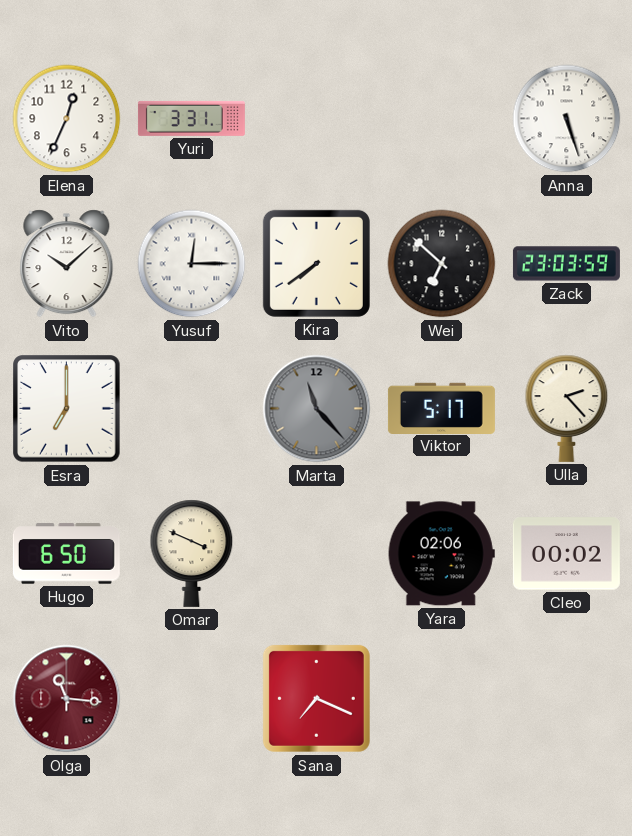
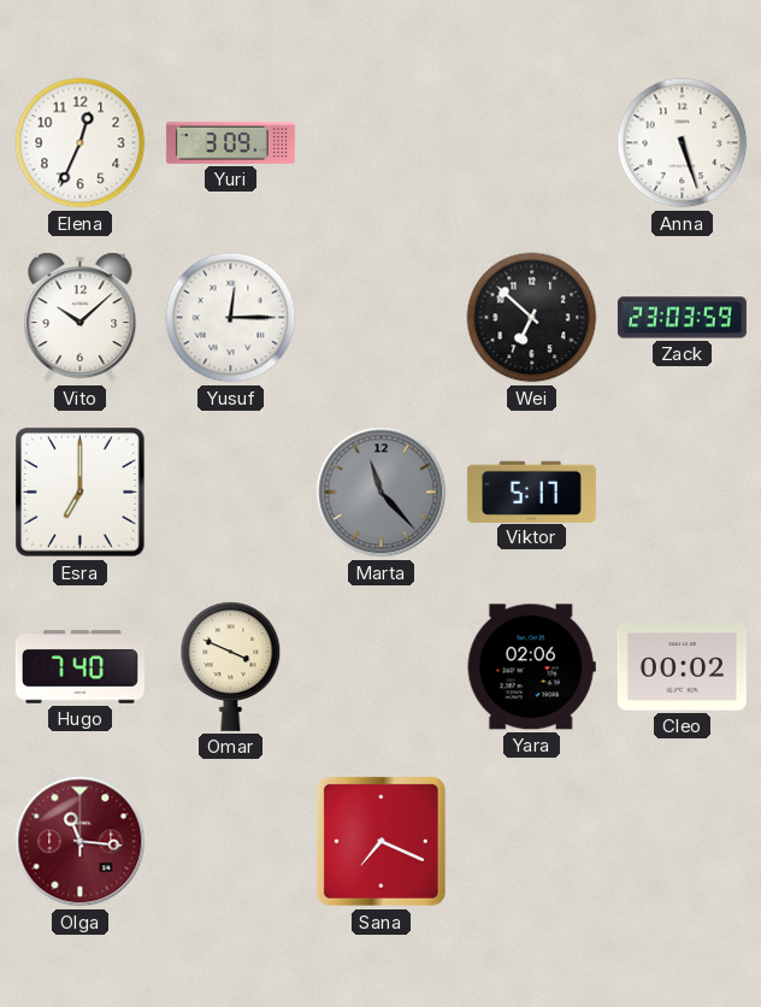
Yuri: 3:31 -> 3:09
Kira: 7:39 -> none
Ulla: 2:23 -> none
Hugo: 6:50 -> 7:40
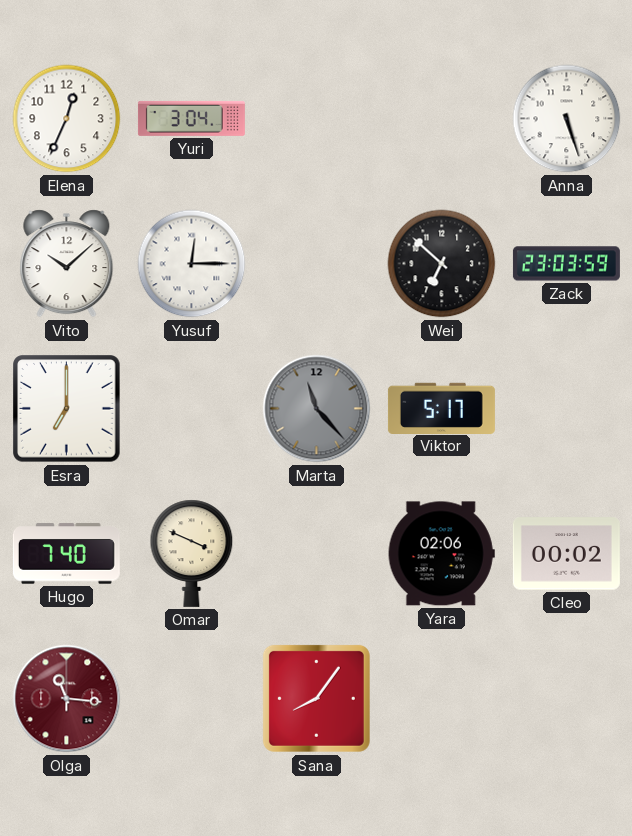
Yuri: 3:09 -> 3:04
Sana: 7:19 -> 8:06
